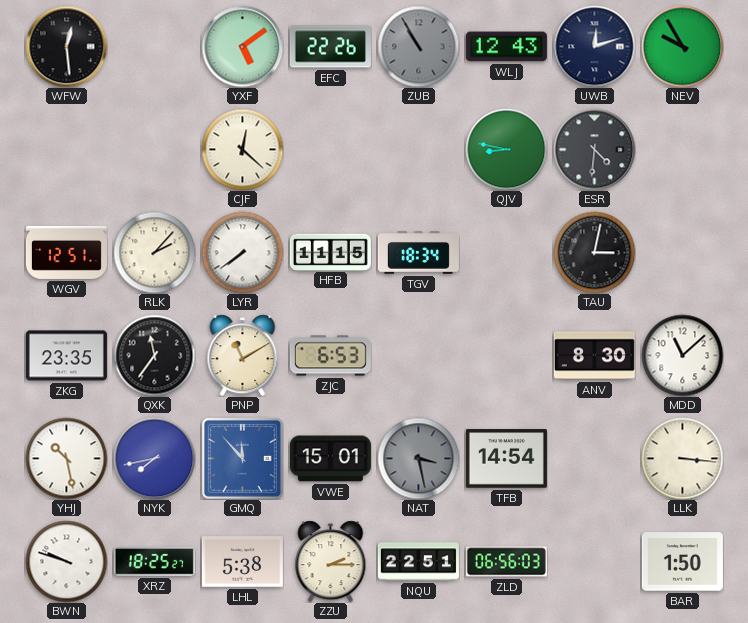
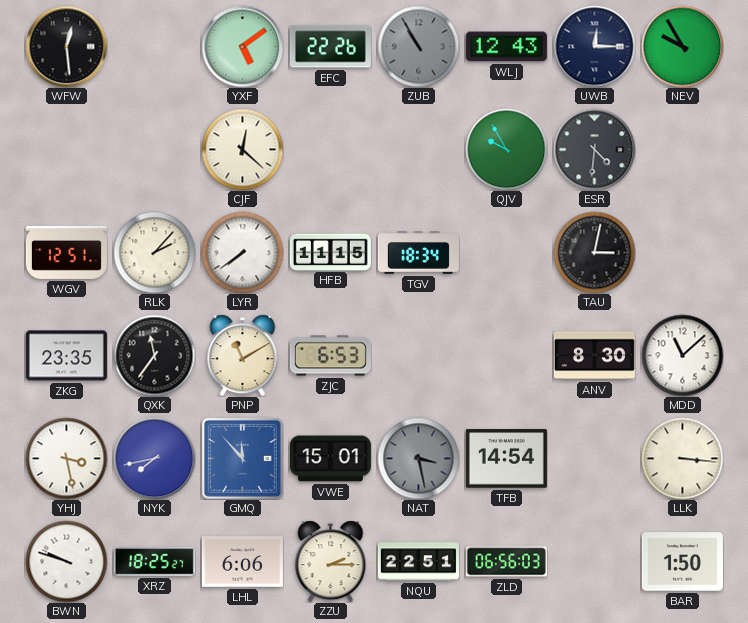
UWB: 12:12 -> 12:15
QJV: 8:47 -> 9:55
YHJ: 10:28 -> 3:28
LHL: 5:38 -> 6:06
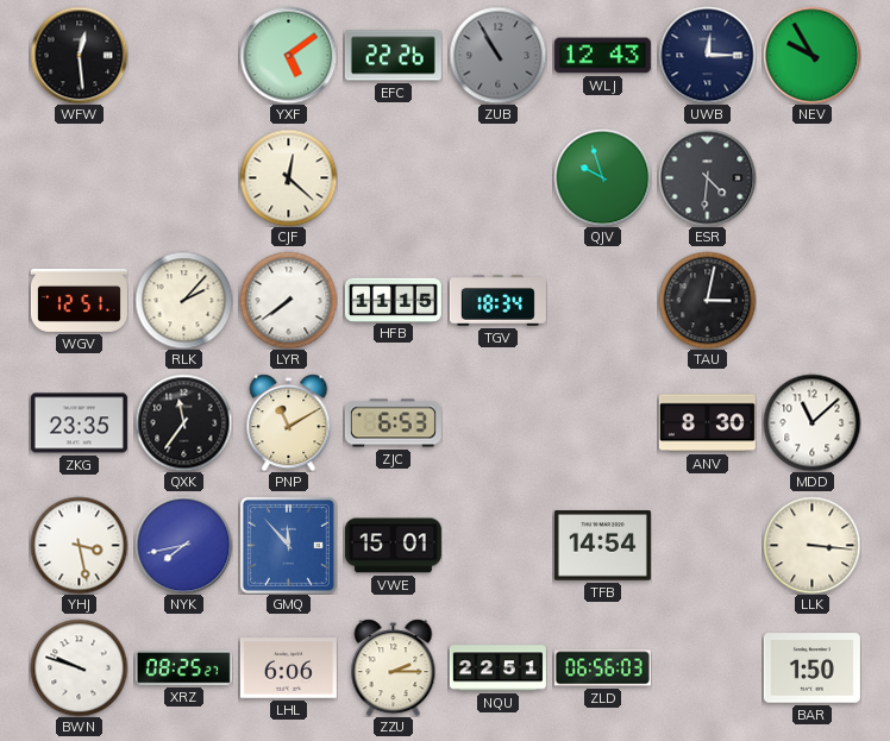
QJV: 9:55 -> 9:57
NAT: 3:28 -> none
XRZ: 18:25 -> 08:25
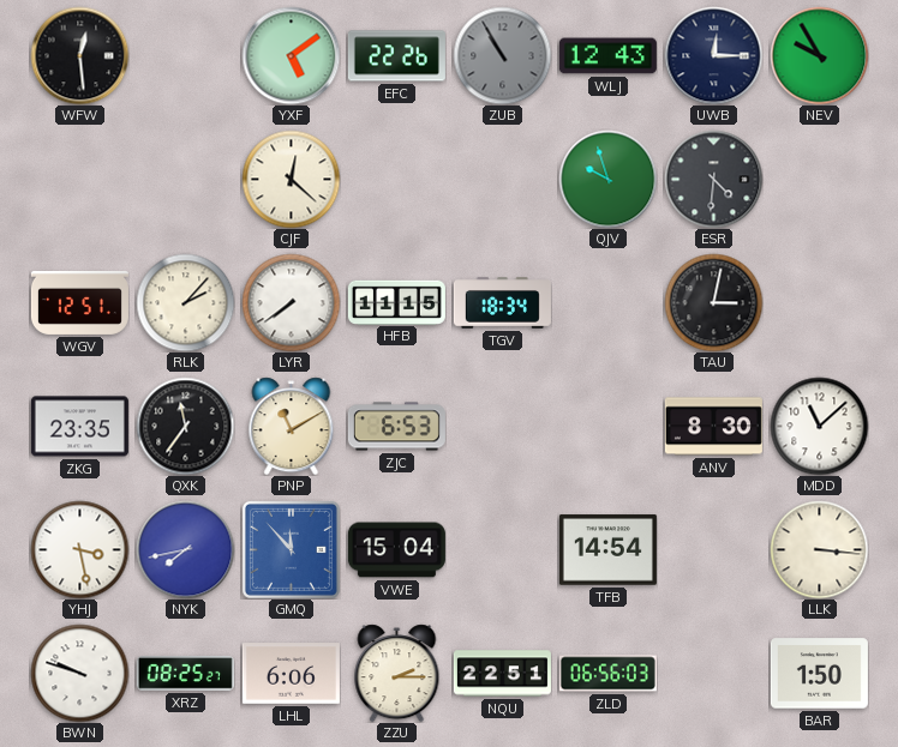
VWE: 15:01 -> 15:04
